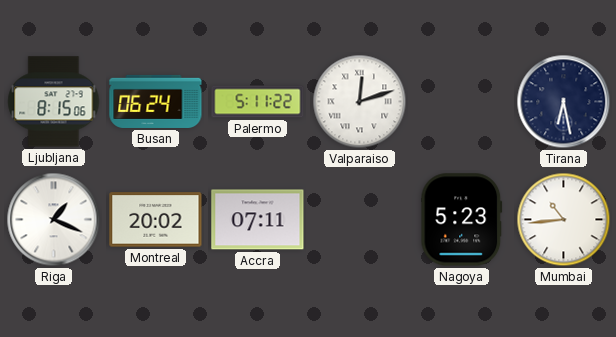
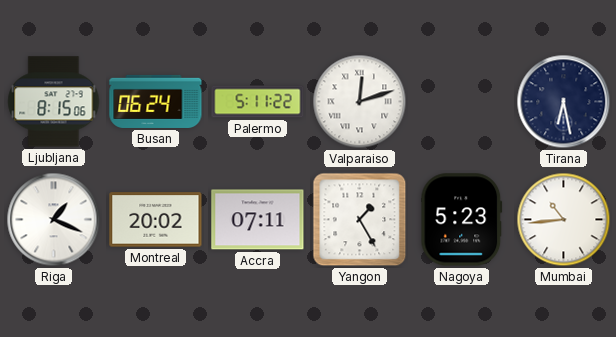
Yangon: none -> 1:25
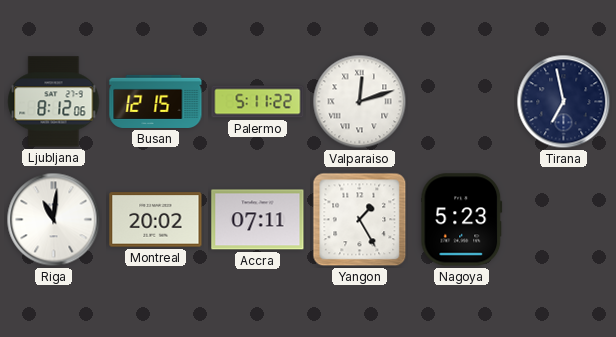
Ljubljana: 8:15 -> 8:12
Busan: 06:24 -> 12:15
Tirana: 6:28 -> 6:58
Riga: 1:19 -> 11:01
Mumbai: 10:44 -> none
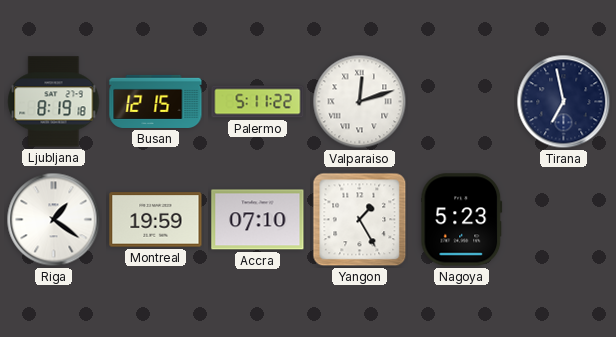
Ljubljana: 8:12 -> 8:19
Riga: 11:01 -> 1:21
Montreal: 20:02 -> 19:59
Accra: 07:11 -> 07:10
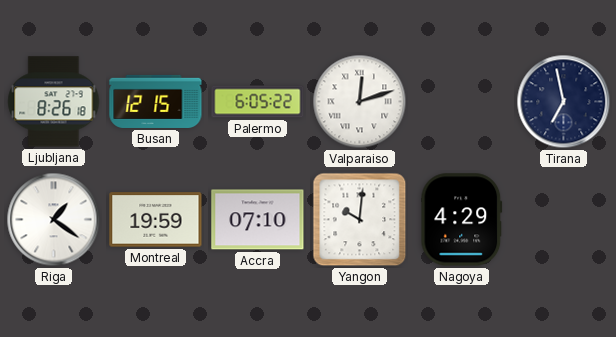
Ljubljana: 8:19 -> 8:26
Palermo: 5:11 -> 6:05
Yangon: 1:25 -> 10:01
Nagoya: 5:23 -> 4:29
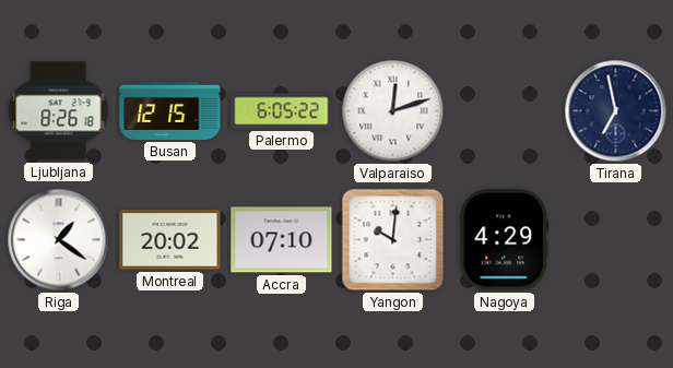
Montreal: 19:59 -> 20:02
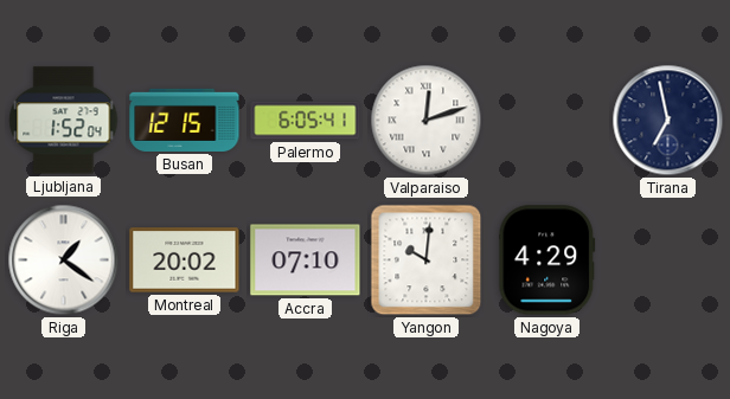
Ljubljana: 8:26 -> 1:52
Palermo: 6:05:22 -> 6:05:41
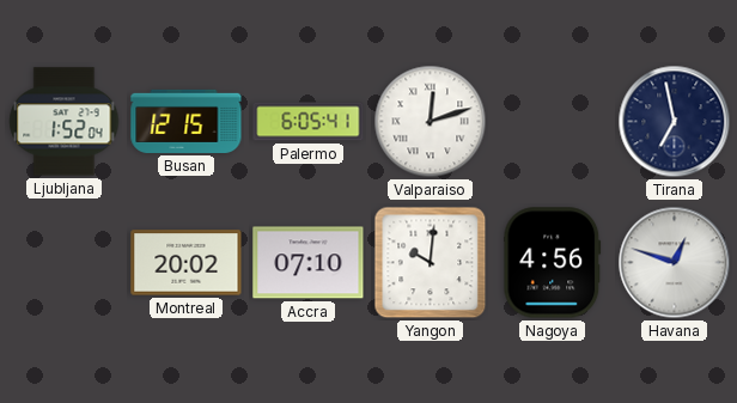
Riga: 1:21 -> none
Nagoya: 4:29 -> 4:56
Havana: none -> 12:48
